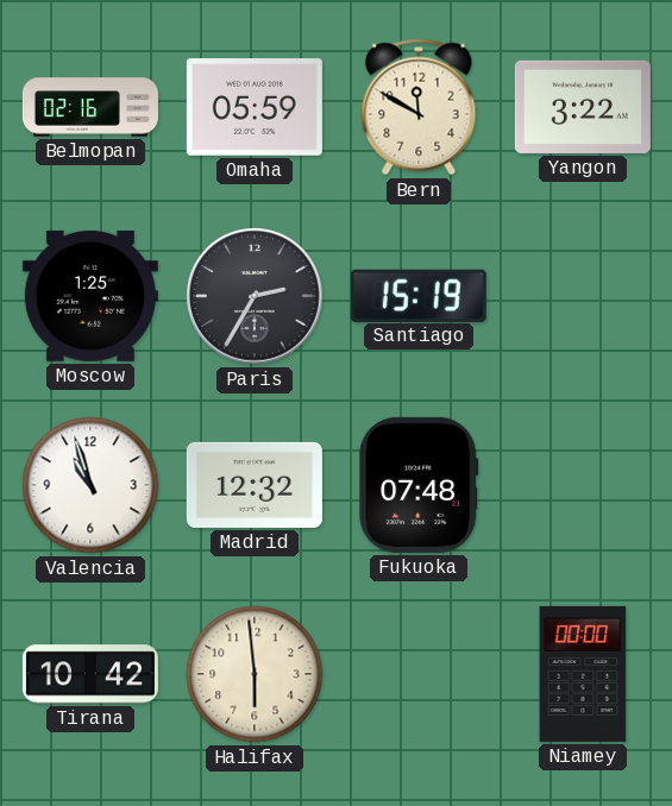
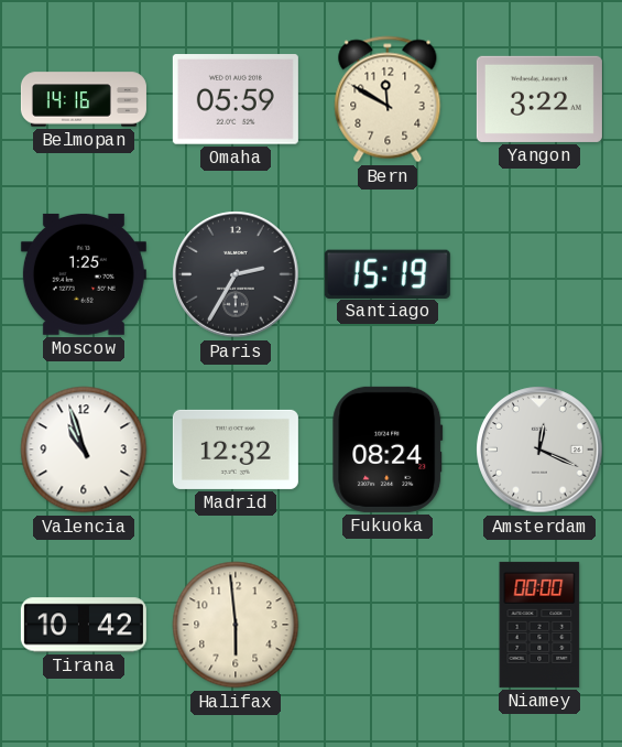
Belmopan: 02:16 -> 14:16
Fukuoka: 07:48 -> 08:24
Amsterdam: none -> 12:19
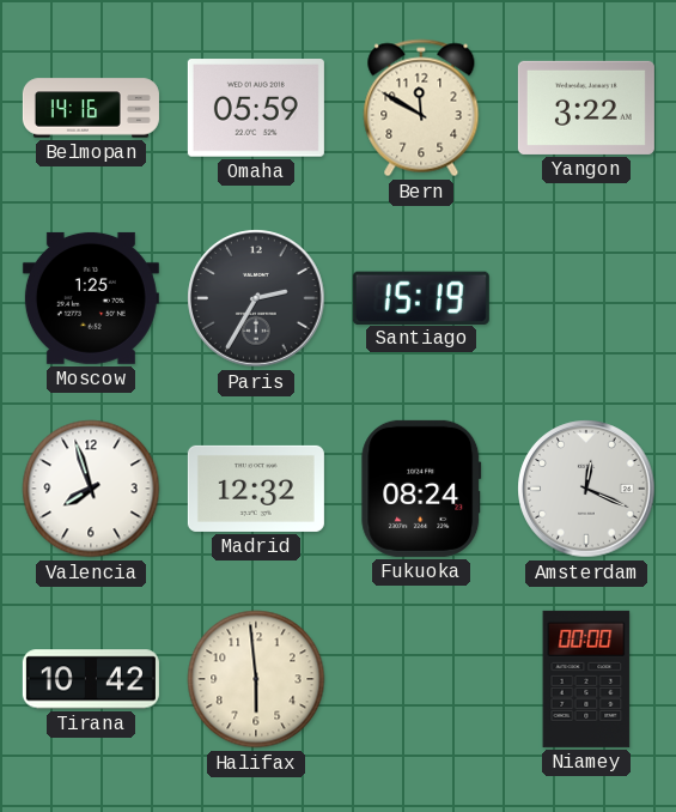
Valencia: 10:57 -> 7:57
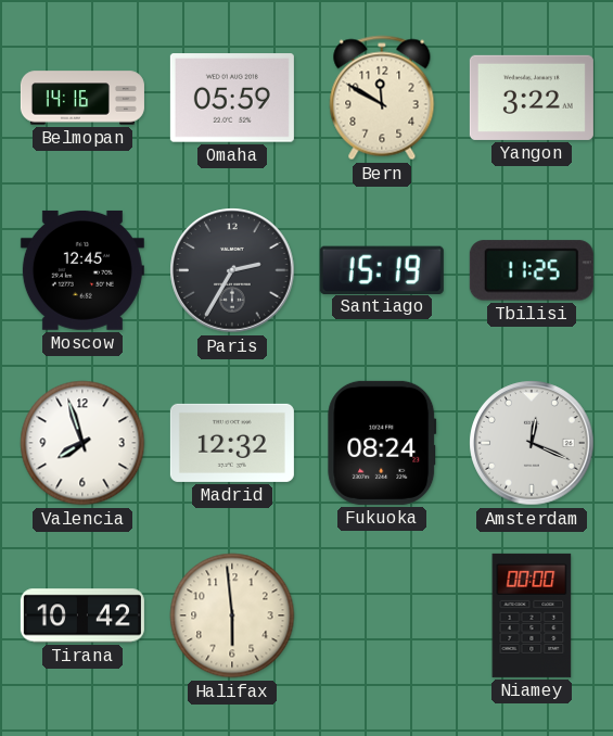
Moscow: 1:25 -> 12:45
Tbilisi: none -> 11:25
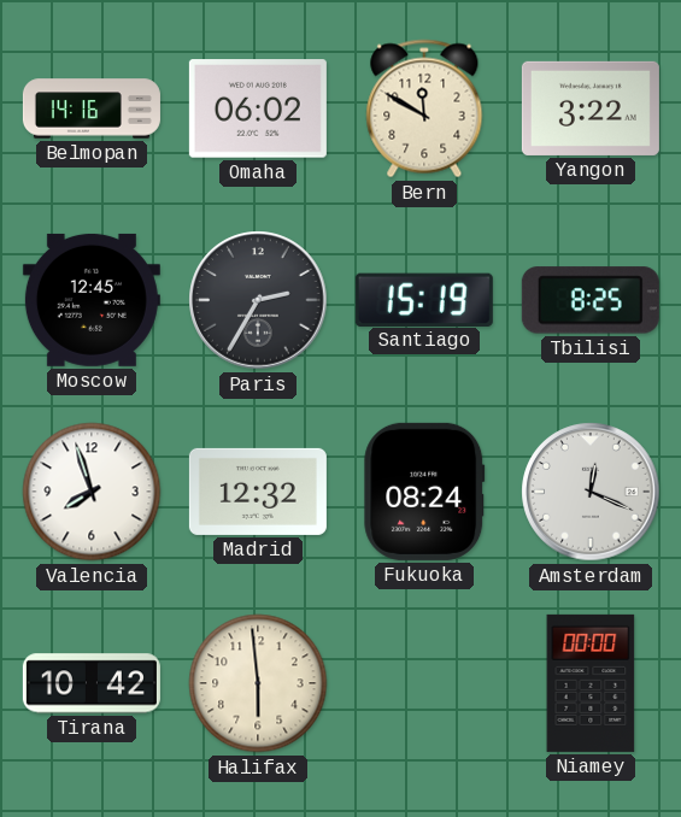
Omaha: 05:59 -> 06:02
Tbilisi: 11:25 -> 8:25
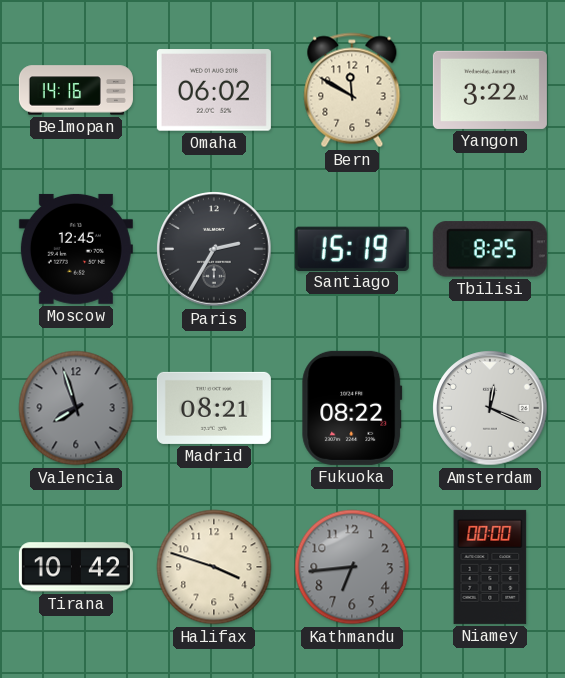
Valencia dial: white -> grey
Madrid: 12:32 -> 08:21
Fukuoka: 08:24 -> 08:22
Halifax: 5:59 -> 3:48
Kathmandu: none -> 6:44
